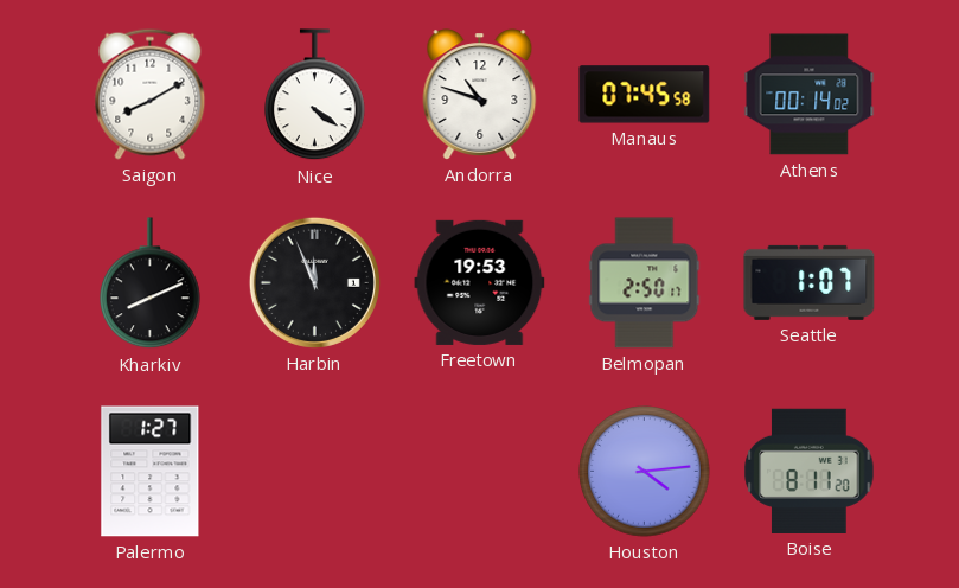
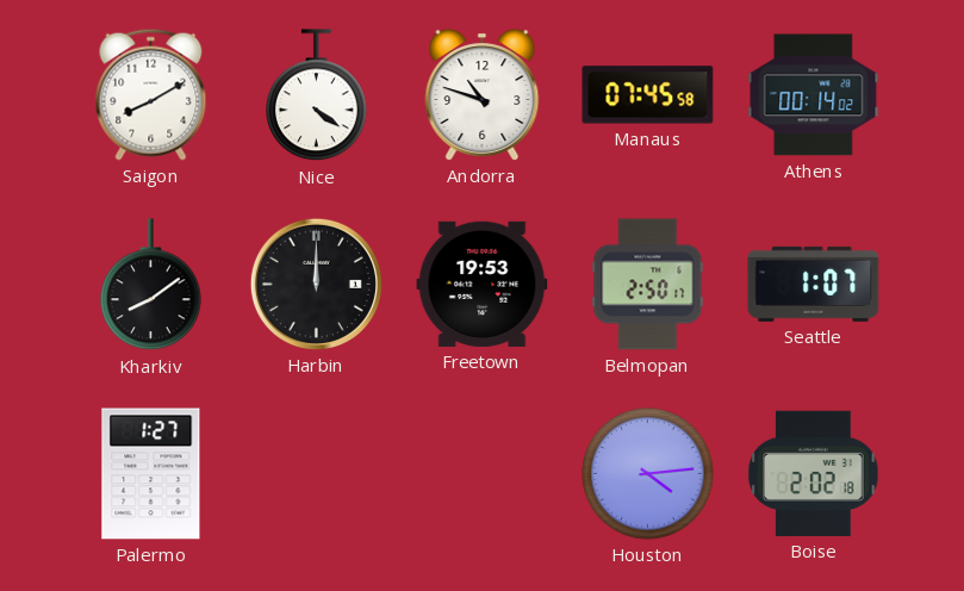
Kharkiv: 8:11 -> 8:09
Harbin: 11:56 -> 12:00
Boise: 8:11 -> 2:02
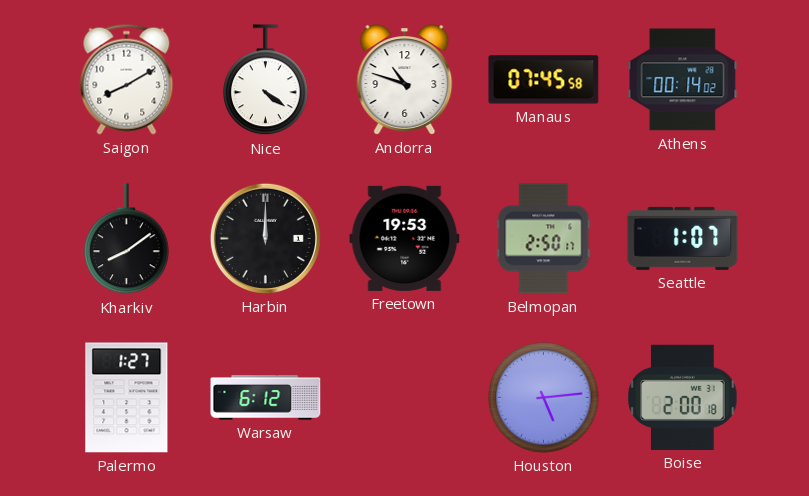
Warsaw: none -> 6:12
Houston: 4:14 -> 5:14
Boise: 2:02 -> 2:00
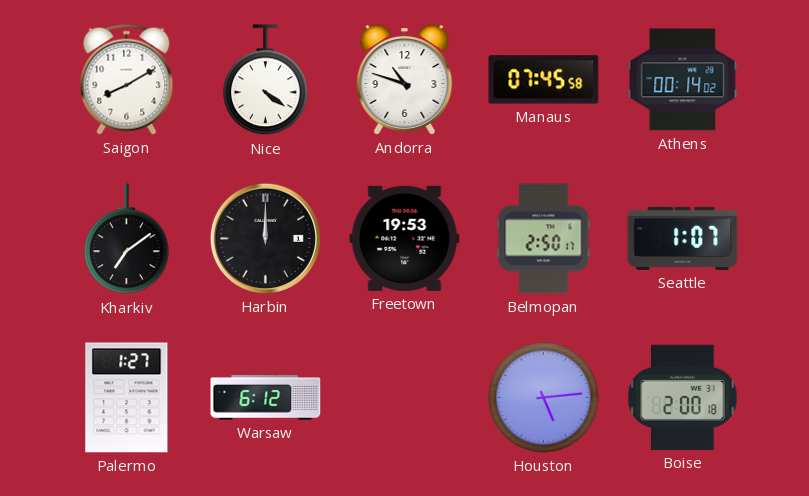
Kharkiv: 8:09 -> 7:09
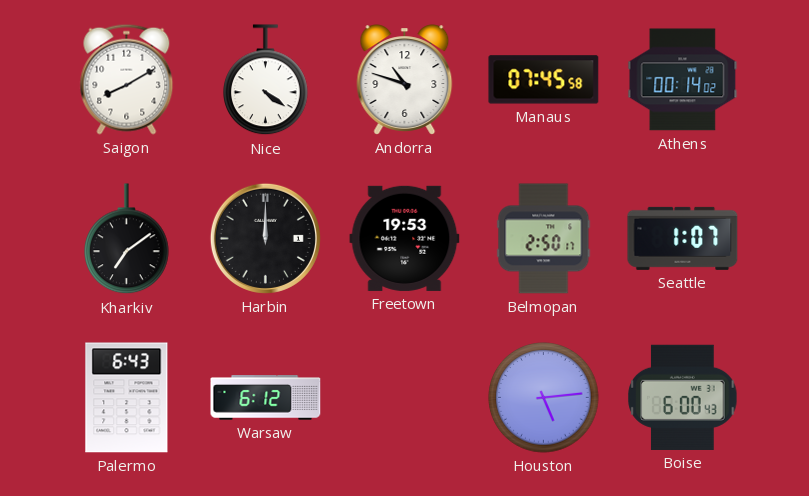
Palermo: 1:27 -> 6:43
Boise: 2:00 -> 6:00
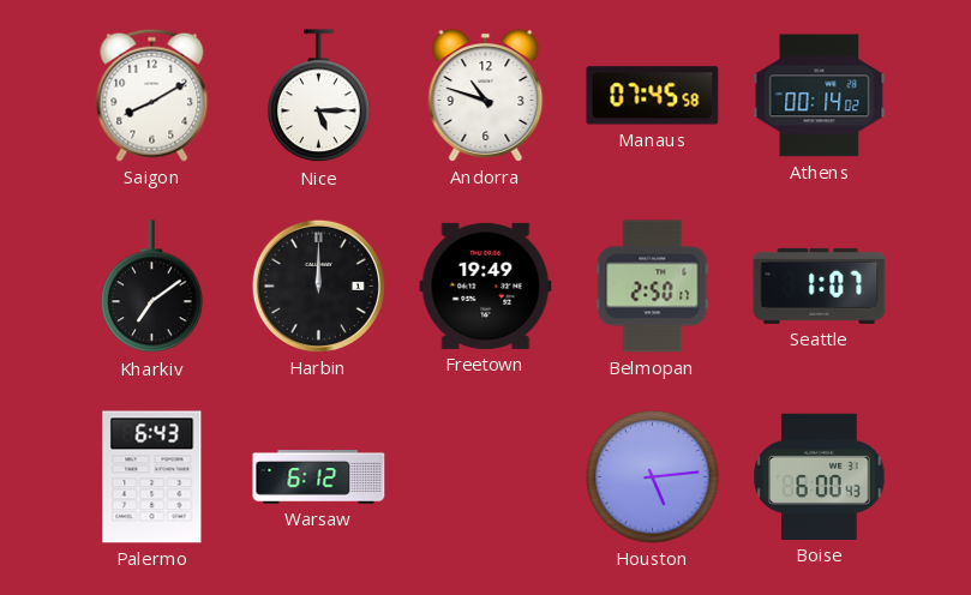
Nice: 4:21 -> 5:15
Freetown: 19:53 -> 19:49
